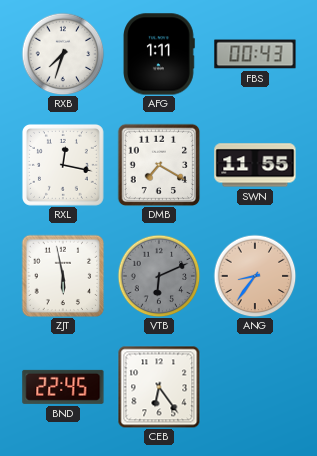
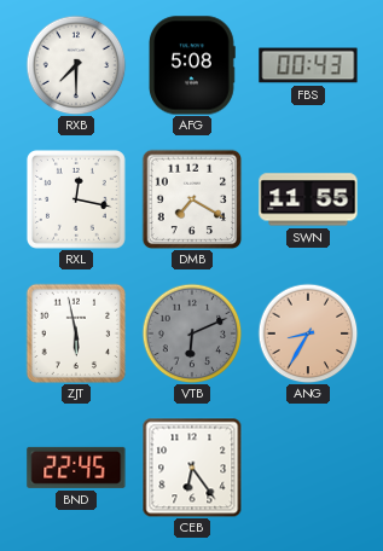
RXB: 7:33 -> 7:30
AFG: 1:11 -> 5:08
ANG: 8:36 -> 8:35
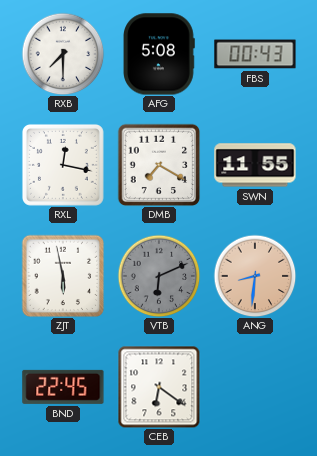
ANG: 8:35 -> 8:31
CEB: 6:24 -> 6:21
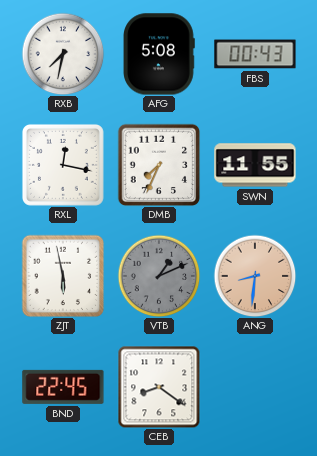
RXB: 7:30 -> 7:32
DMB: 7:20 -> 7:34
VTB: 6:11 -> 1:11
CEB: 6:21 -> 8:21
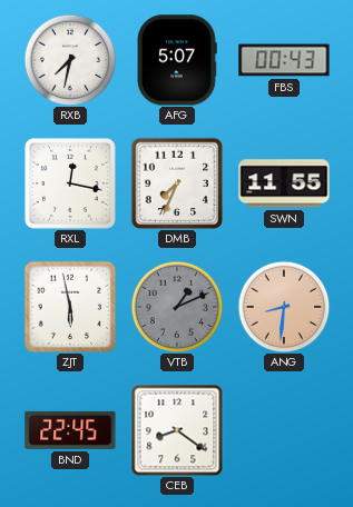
AFG: 5:08 -> 5:07
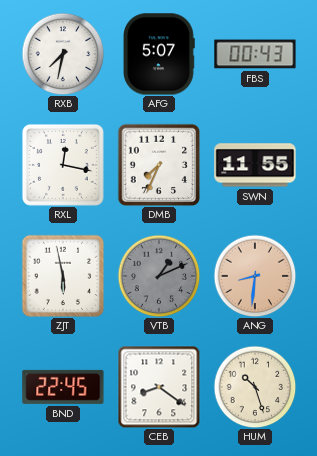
HUM: none -> 10:27
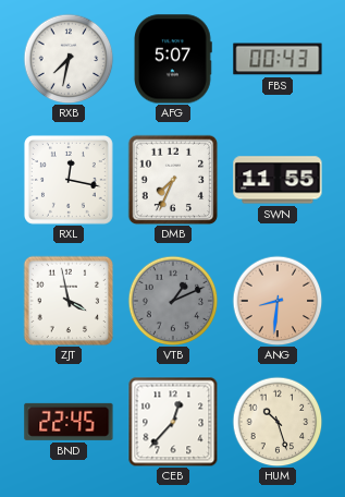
ZJT: 5:58 -> 3:58
CEB: 8:21 -> 12:37
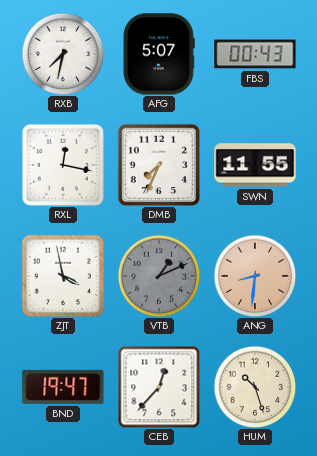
BND: 22:45 -> 19:47
